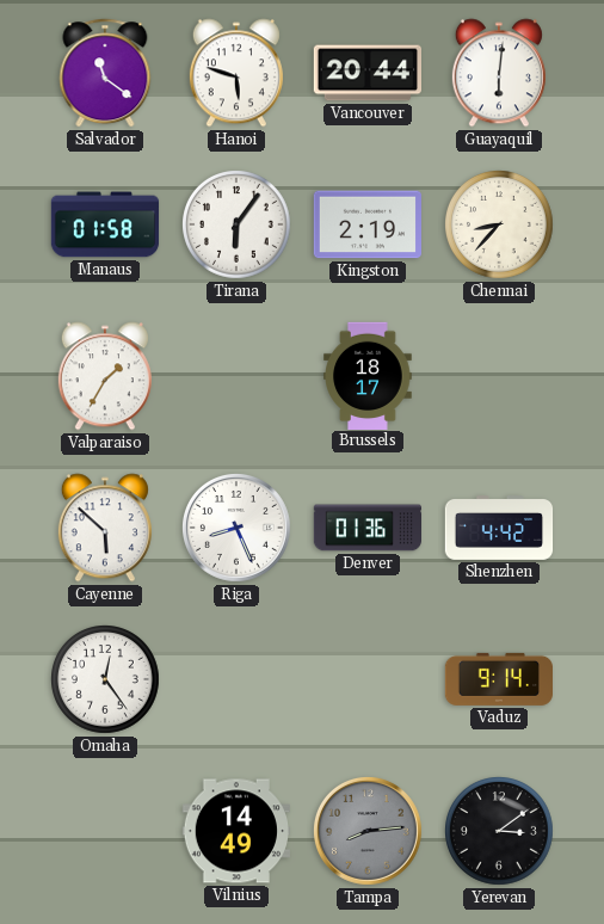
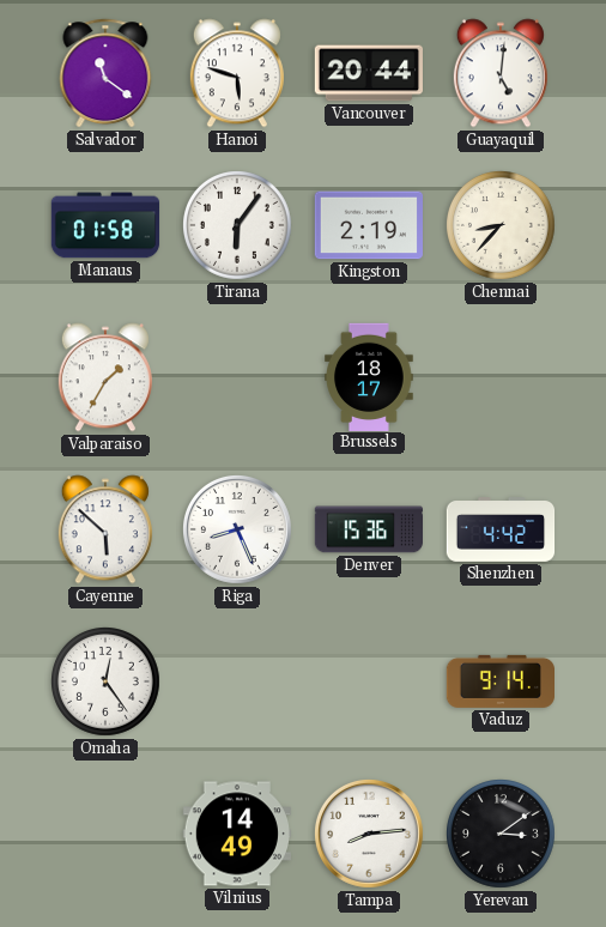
Guayaquil: 6:01 -> 5:01
Denver: 01:36 -> 15:36
Tampa dial: grey -> white
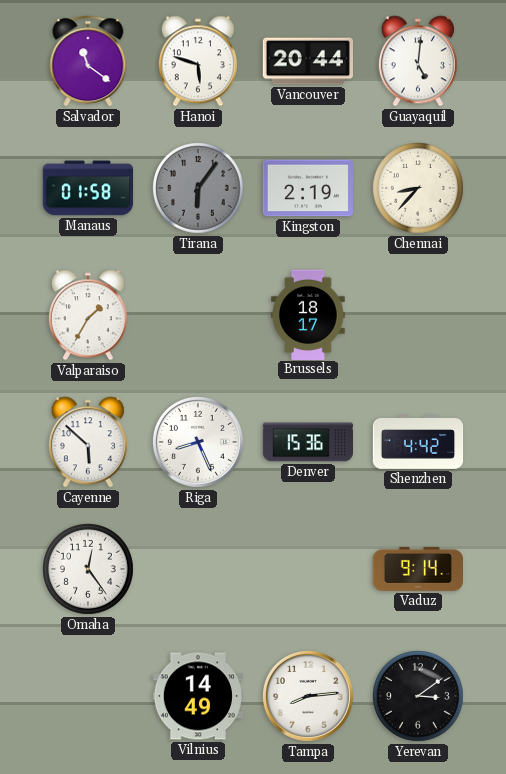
Tirana dial: white -> grey
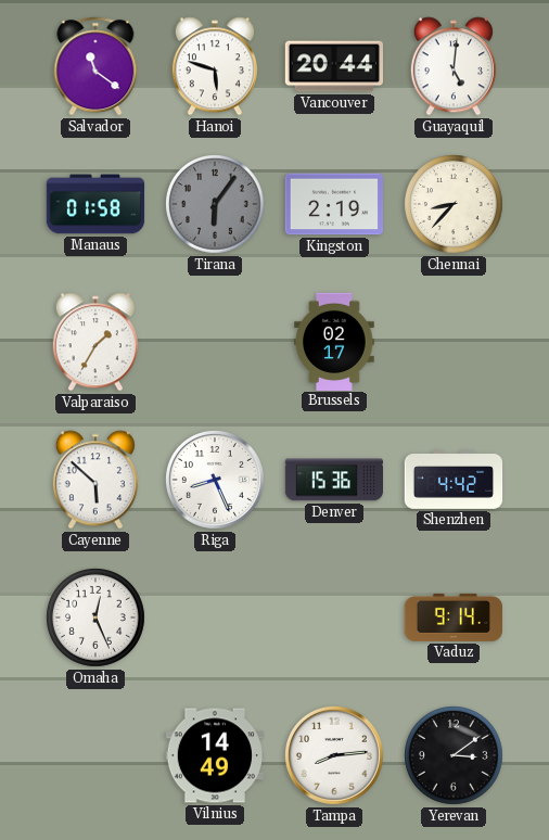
Brussels: 18:17 -> 02:17
Omaha: 12:24 -> 12:26
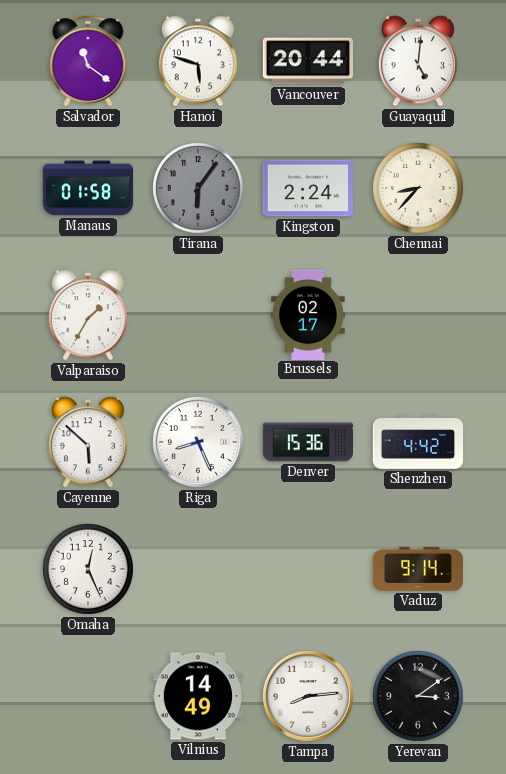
Kingston: 2:19 -> 2:24
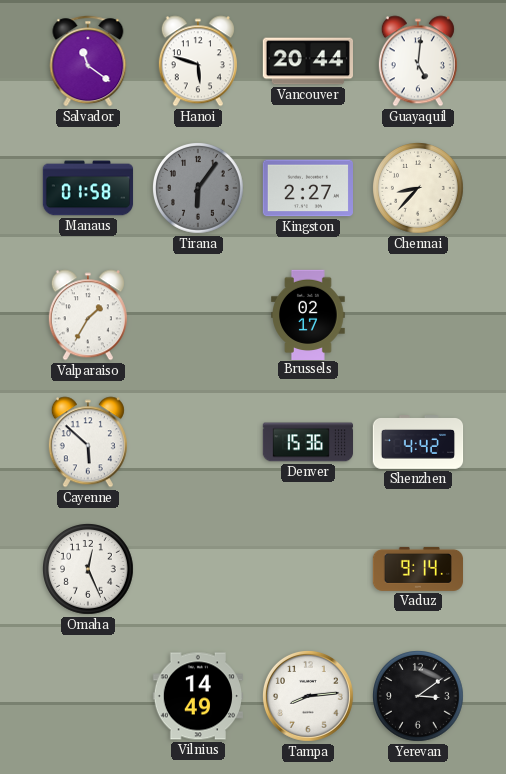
Kingston: 2:24 -> 2:27
Riga: 8:26 -> none
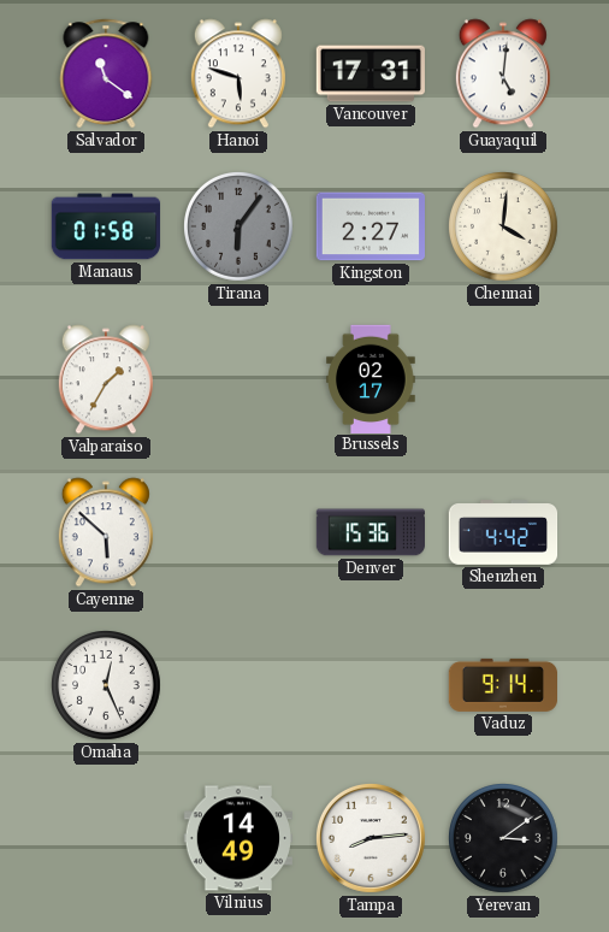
Vancouver: 20:44 -> 17:31
Chennai: 8:37 -> 4:01
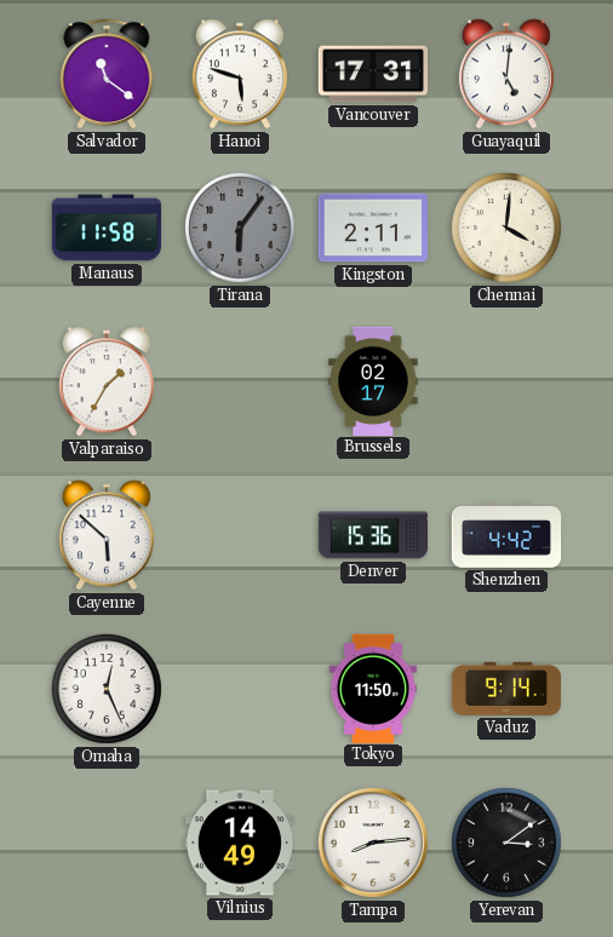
Manaus: 01:58 -> 11:58
Kingston: 2:27 -> 2:11
Tokyo: none -> 11:50
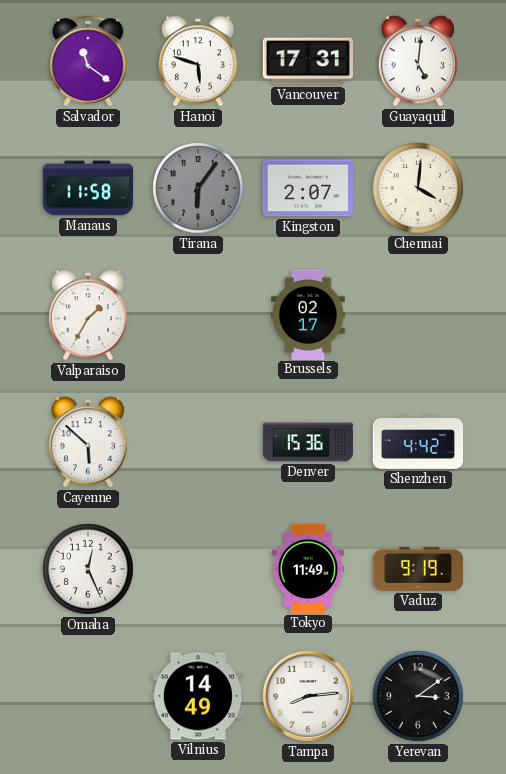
Kingston: 2:11 -> 2:07
Tokyo: 11:50 -> 11:49
Vaduz: 9:14 -> 9:19
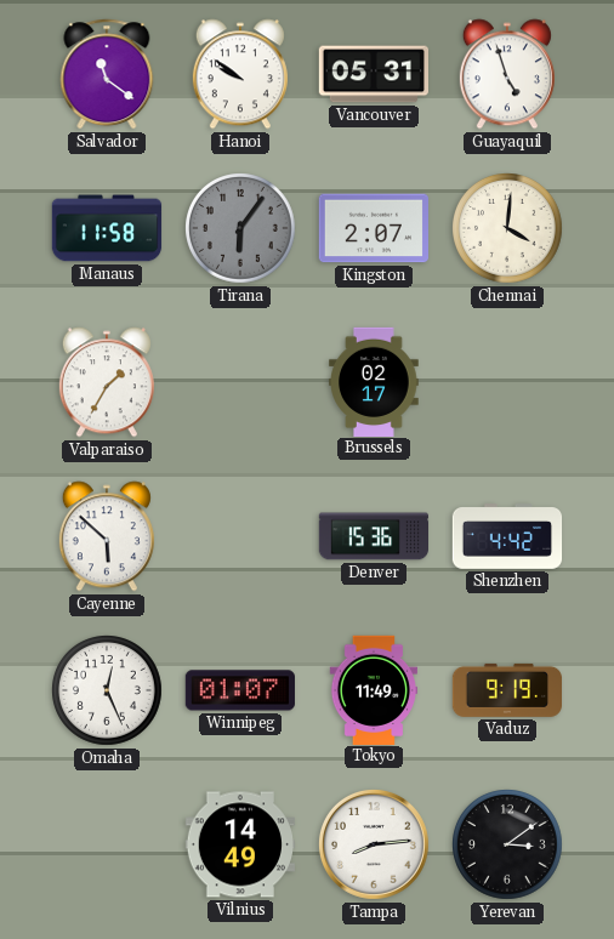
Hanoi: 5:48 -> 9:51
Vancouver: 17:31 -> 05:31
Guayaquil: 5:01 -> 4:57
Winnipeg: none -> 01:07
